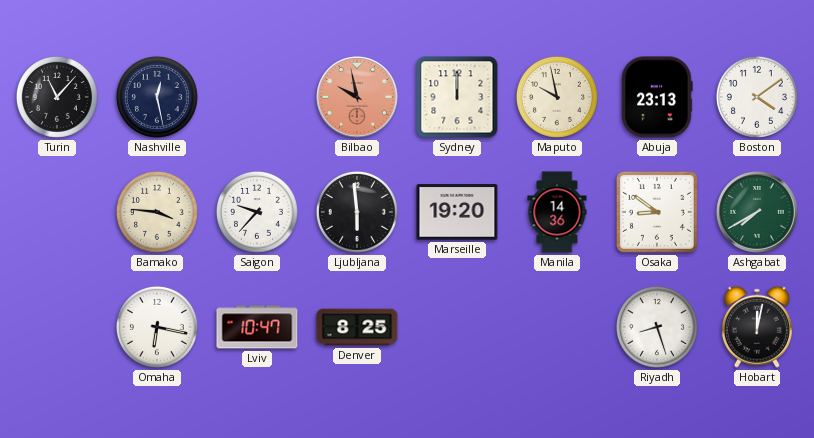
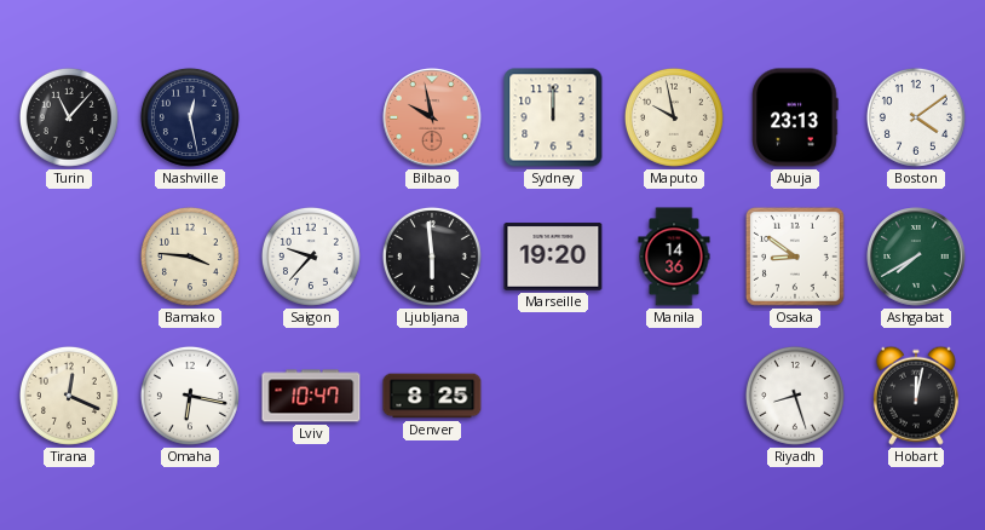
Tirana: none -> 12:19
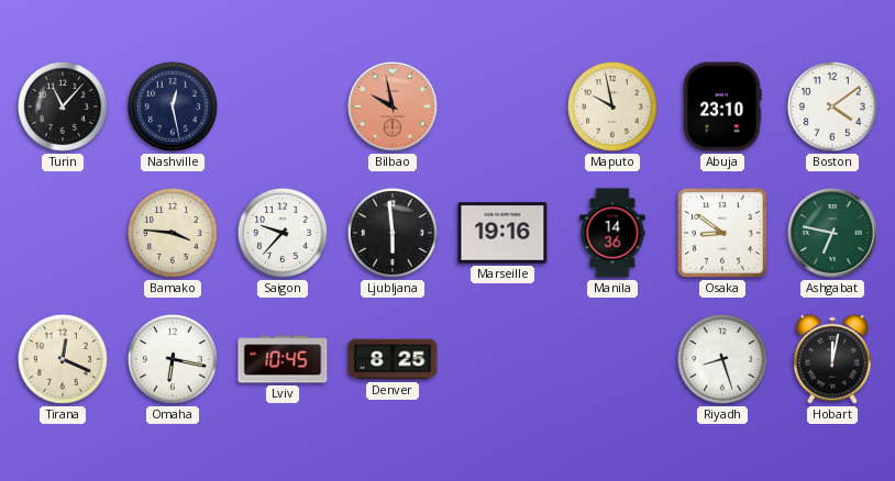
Sydney: 12:00 -> none
Abuja: 23:13 -> 23:10
Marseille: 19:20 -> 19:16
Ashgabat: 7:40 -> 6:47
Lviv: 10:47 -> 10:45
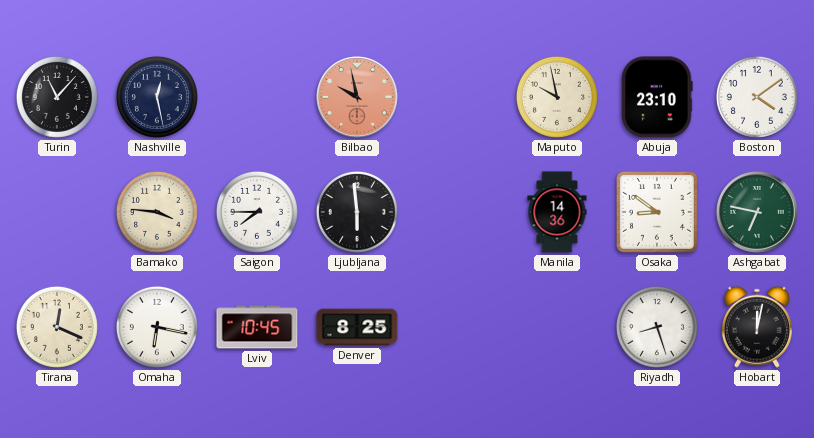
Saigon: 9:37 -> 7:45
Marseille: 19:16 -> none
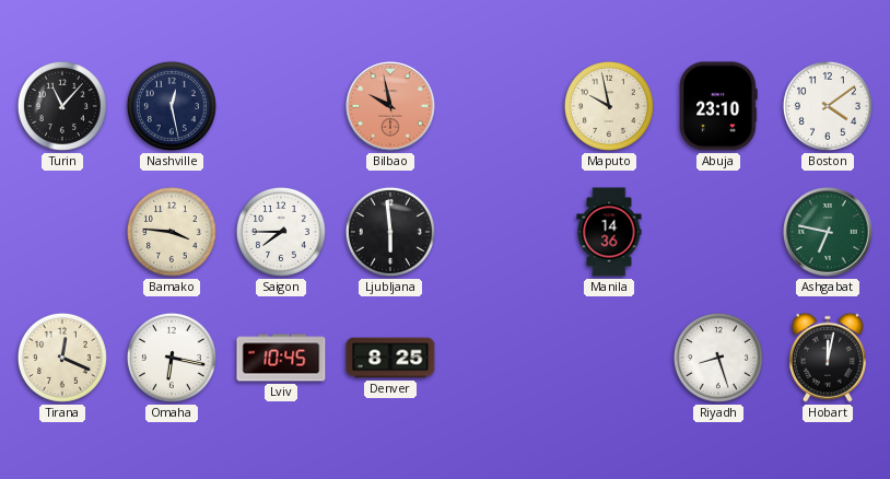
Osaka: 8:51 -> none
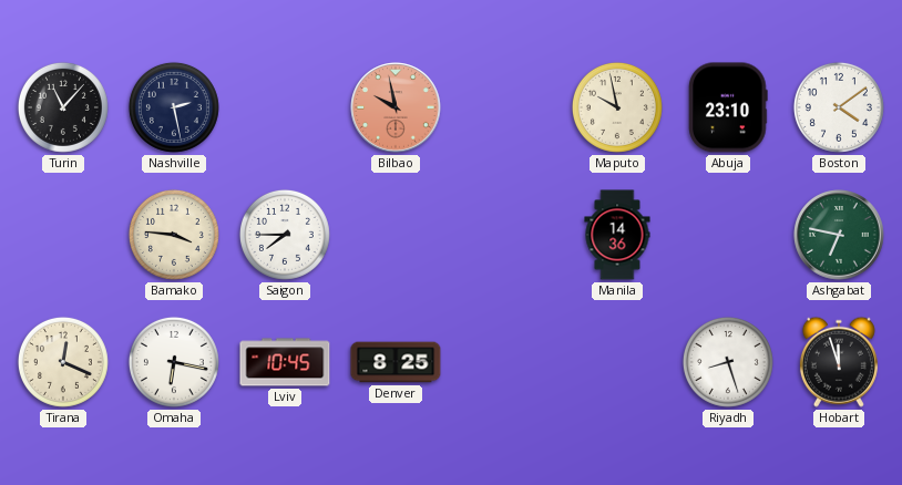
Nashville: 12:28 -> 2:28
Ljubljana: 5:59 -> none
Hobart: 12:02 -> 11:57
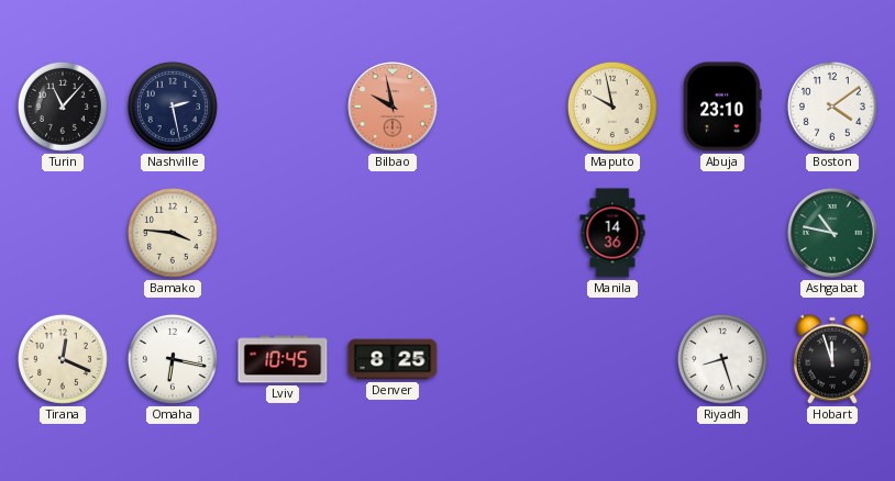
Saigon: 7:45 -> none
Ashgabat: 6:47 -> 10:47
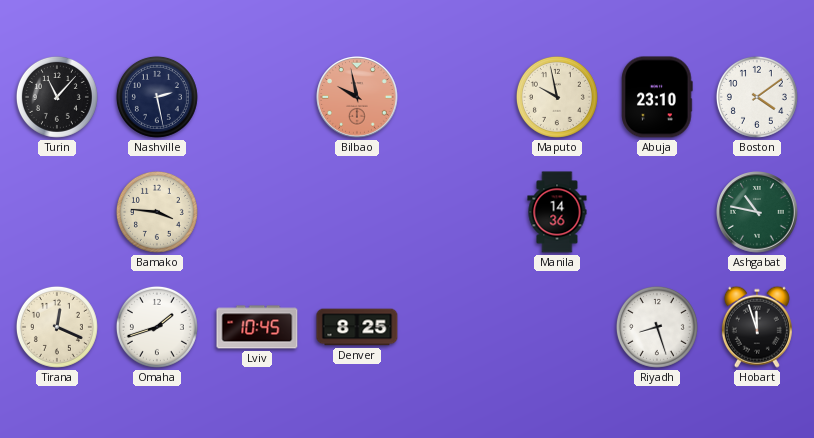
Omaha: 6:17 -> 1:42
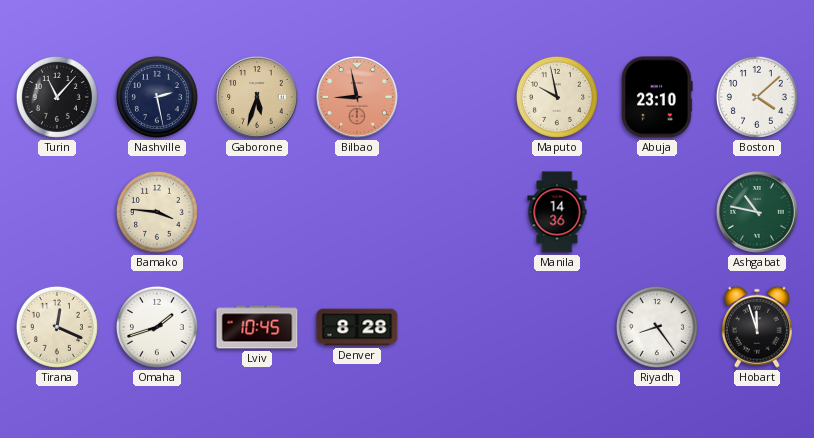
Gaborone: none -> 5:33
Bilbao: 9:58 -> 8:58
Boston: 4:09 -> 4:08
Denver: 8:25 -> 8:28
Riyadh: 8:27 -> 8:24
